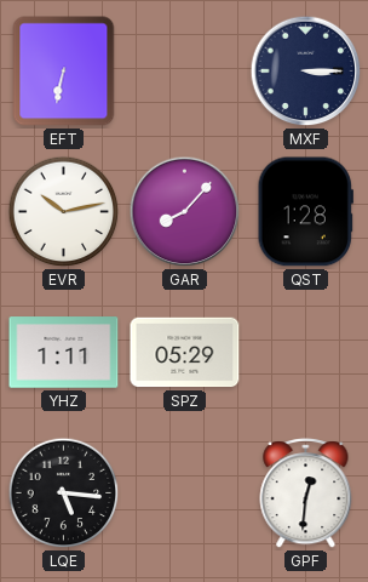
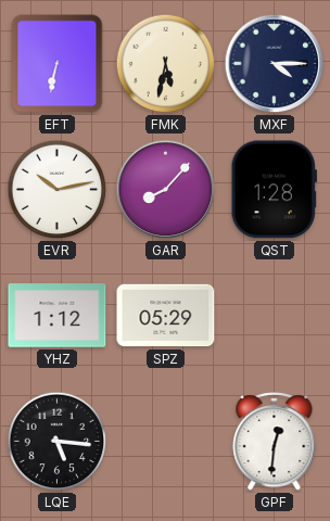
FMK: none -> 5:32
MXF: 3:15 -> 4:15
YHZ: 1:11 -> 1:12
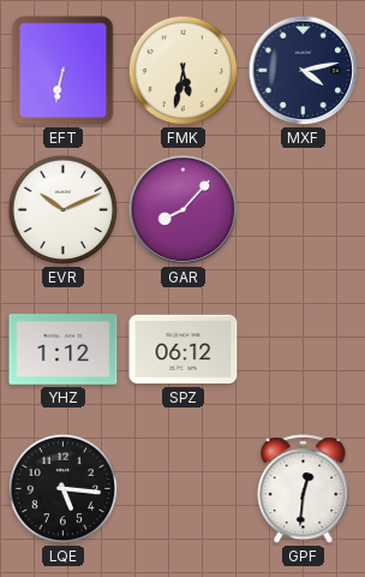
MXF: 4:15 -> 4:13
EVR: 10:13 -> 10:11
QST: 1:28 -> none
SPZ: 05:29 -> 06:12
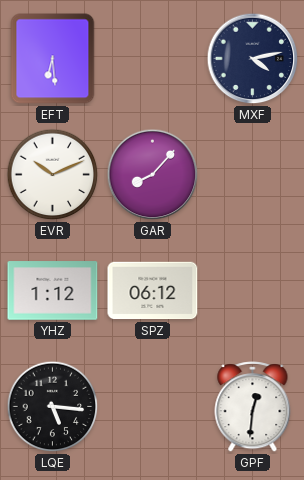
EFT: 6:32 -> 6:29
FMK: 5:32 -> none
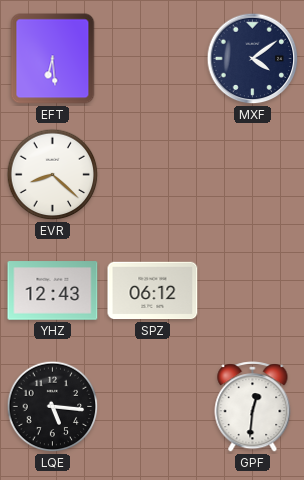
MXF: 4:13 -> 4:09
EVR: 10:11 -> 8:22
GAR: 8:07 -> none
YHZ: 1:12 -> 12:43
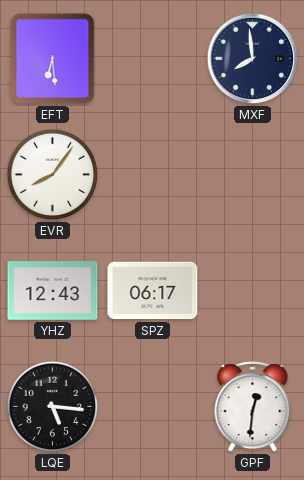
MXF: 4:09 -> 7:59
EVR: 8:22 -> 8:06
SPZ: 06:12 -> 06:17
